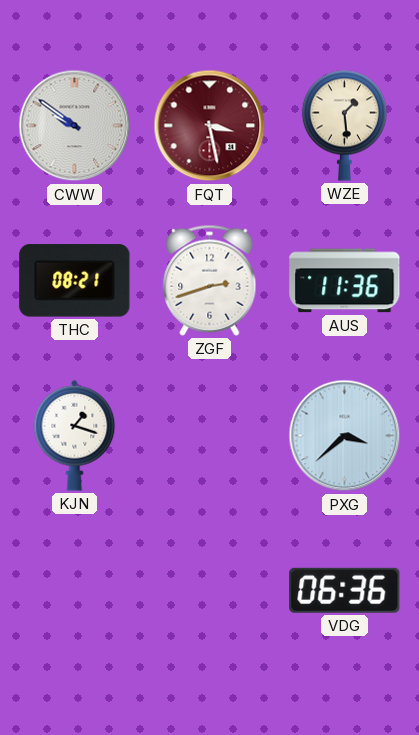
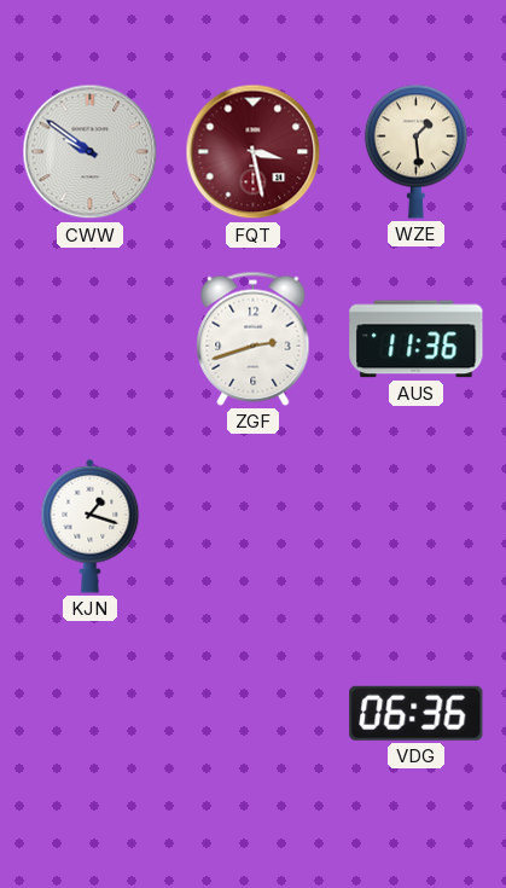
THC: 08:21 -> none
PXG: 3:38 -> none
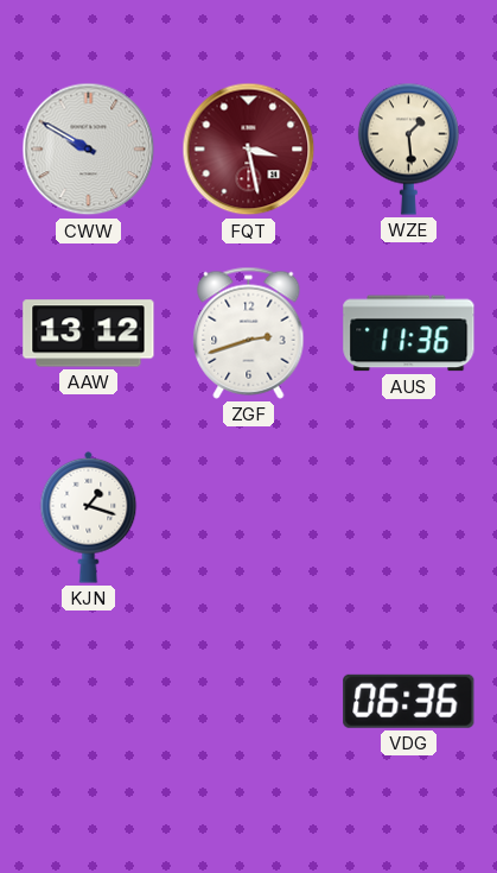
CWW: 9:51 -> 9:50
AAW: none -> 13:12
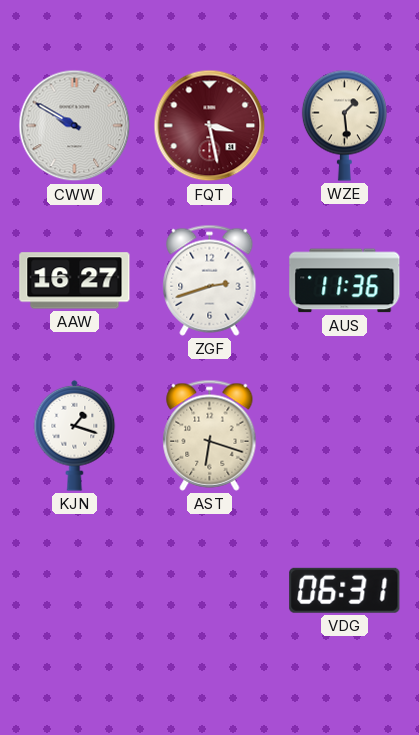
AAW: 13:12 -> 16:27
AST: none -> 6:18
VDG: 06:36 -> 06:31
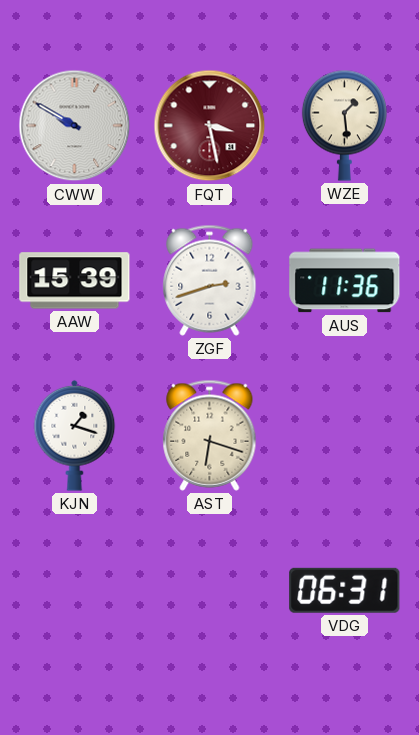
AAW: 16:27 -> 15:39
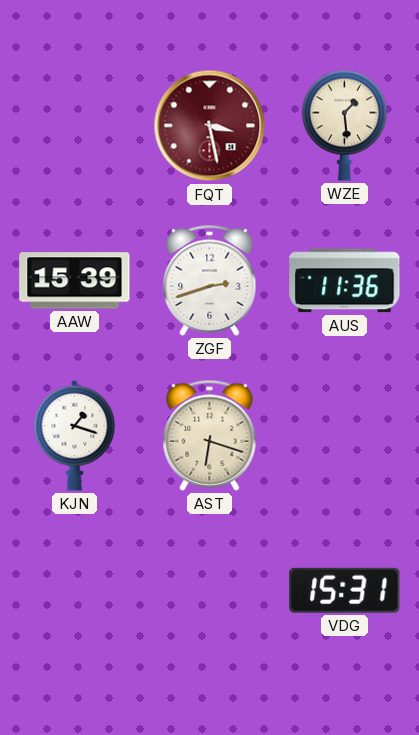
CWW: 9:50 -> none
VDG: 06:31 -> 15:31
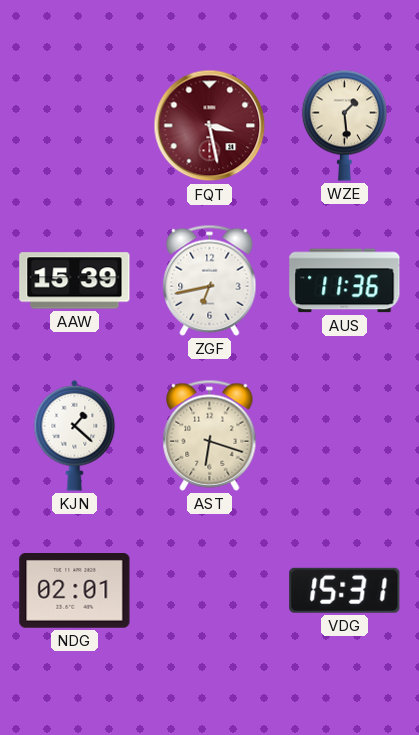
ZGF: 2:42 -> 6:43
KJN: 1:18 -> 1:22
NDG: none -> 02:01
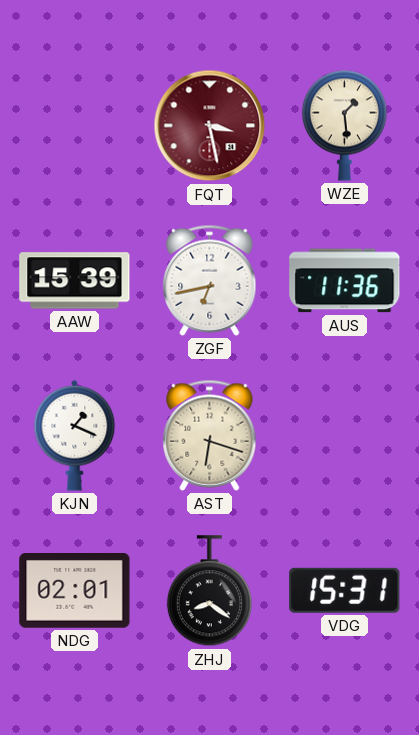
KJN: 1:22 -> 1:19
ZHJ: none -> 8:21
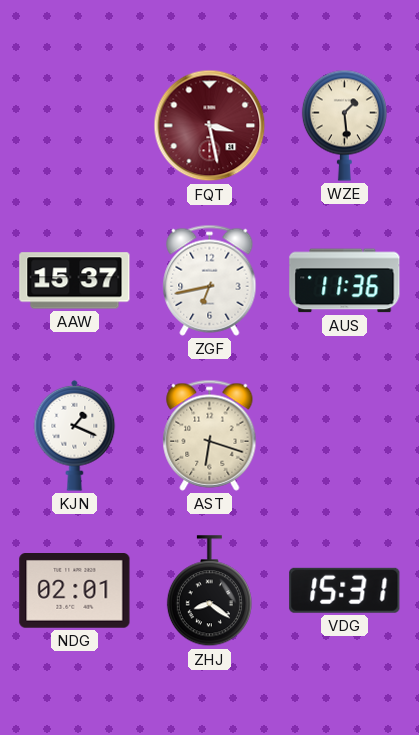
AAW: 15:39 -> 15:37
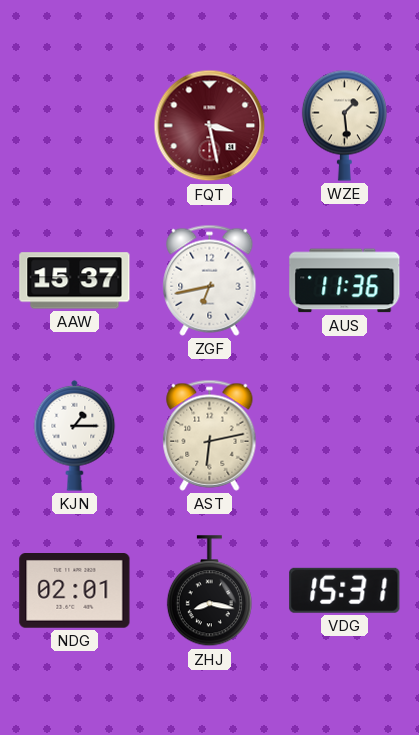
KJN: 1:19 -> 1:15
AST: 6:18 -> 6:13
ZHJ: 8:21 -> 8:17
